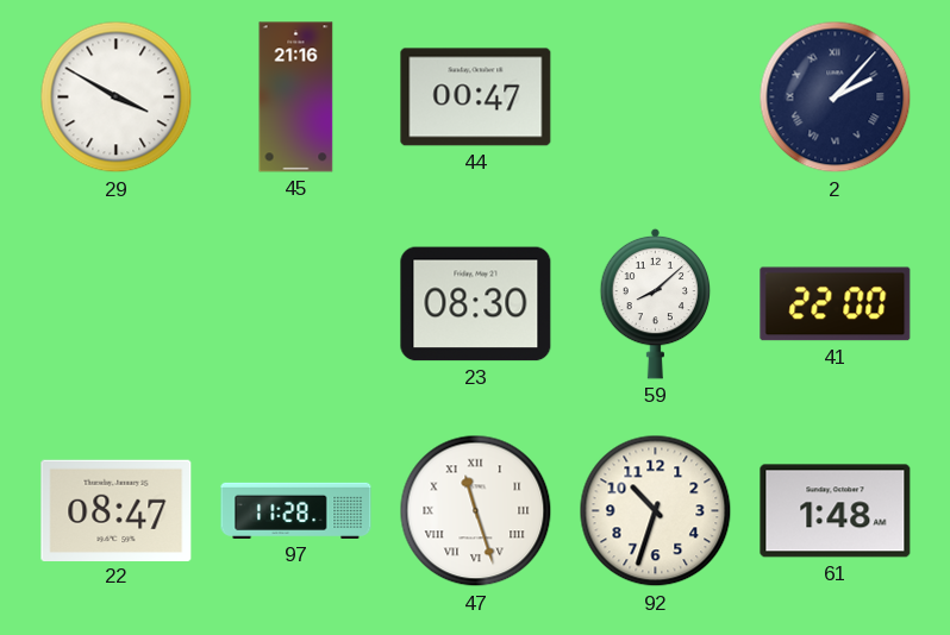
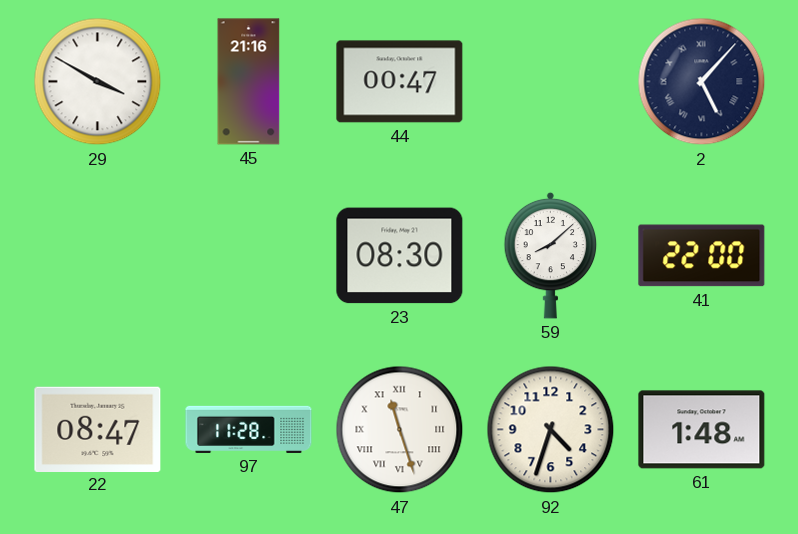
2: 2:07 -> 5:07
92: 10:33 -> 4:33
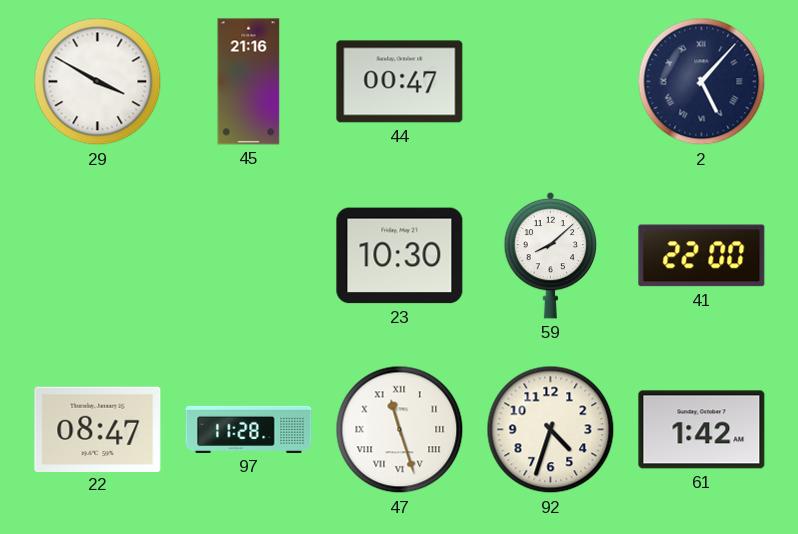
23: 08:30 -> 10:30
61: 1:48 -> 1:42
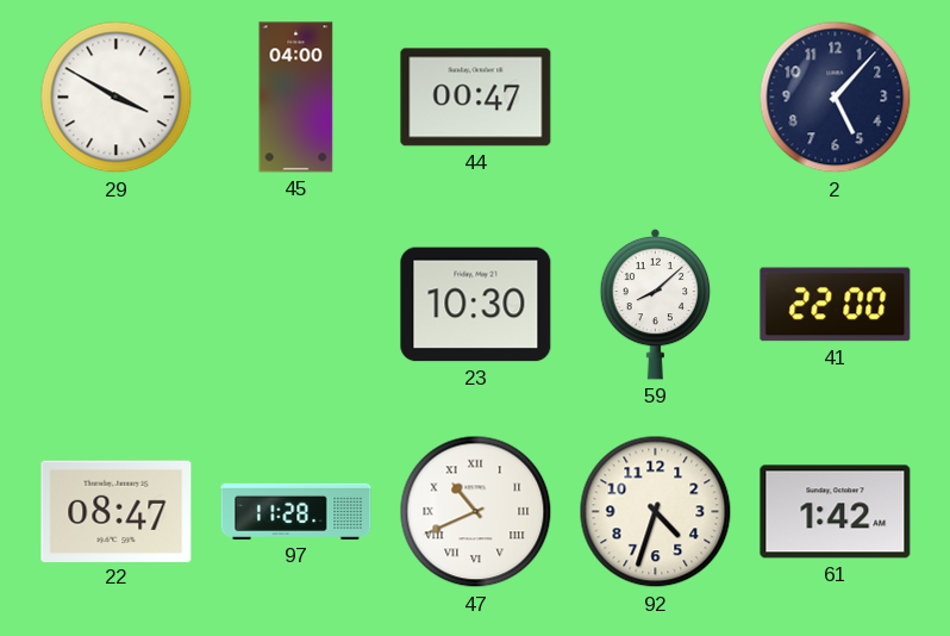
45: 21:16 -> 04:00
2 numerals: Roman -> Arabic
47: 11:27 -> 10:41
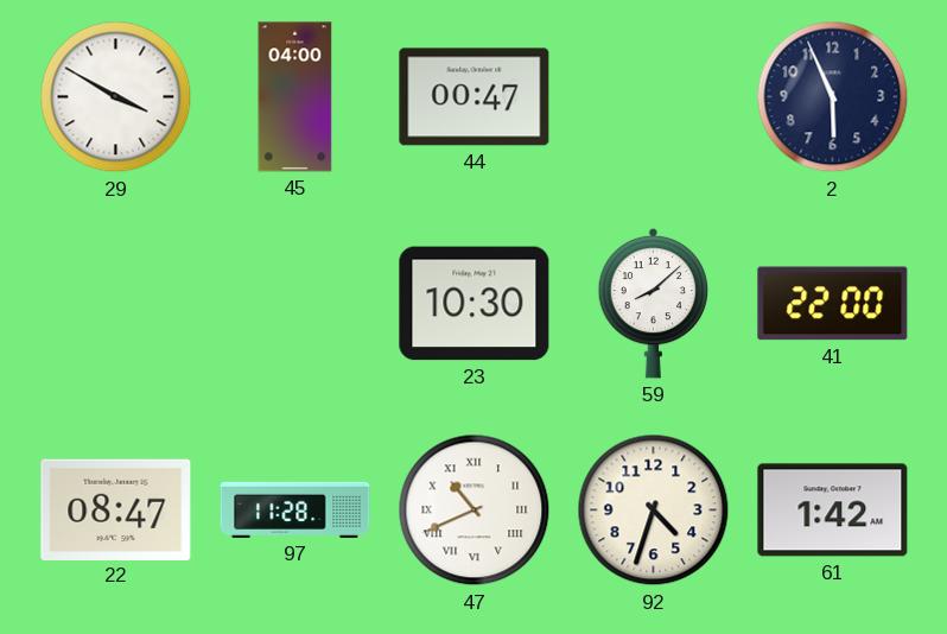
2: 5:07 -> 5:56
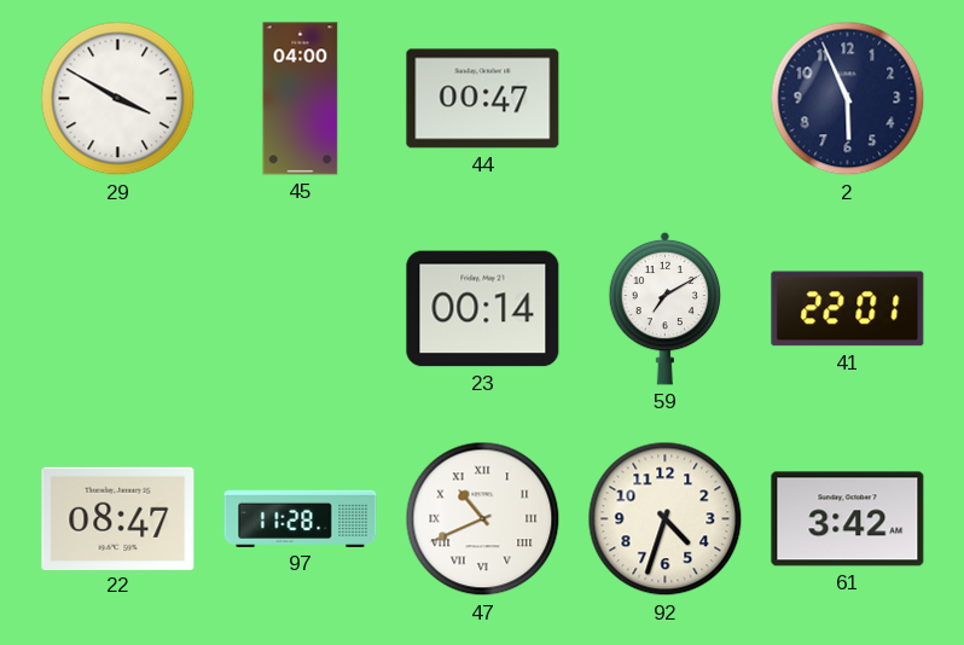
23: 10:30 -> 00:14
59: 8:08 -> 7:10
41: 22:00 -> 22:01
61: 1:42 -> 3:42
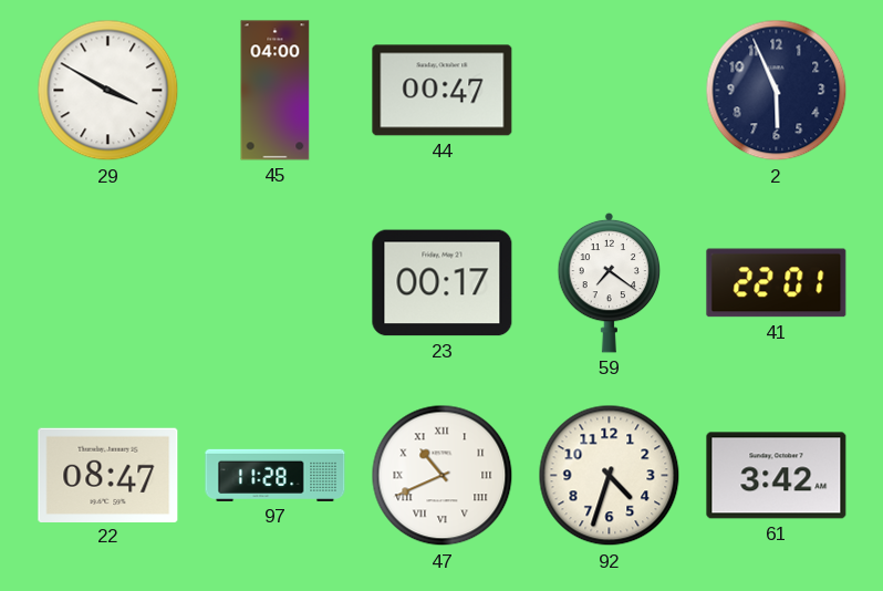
23: 00:14 -> 00:17
59: 7:10 -> 7:21
